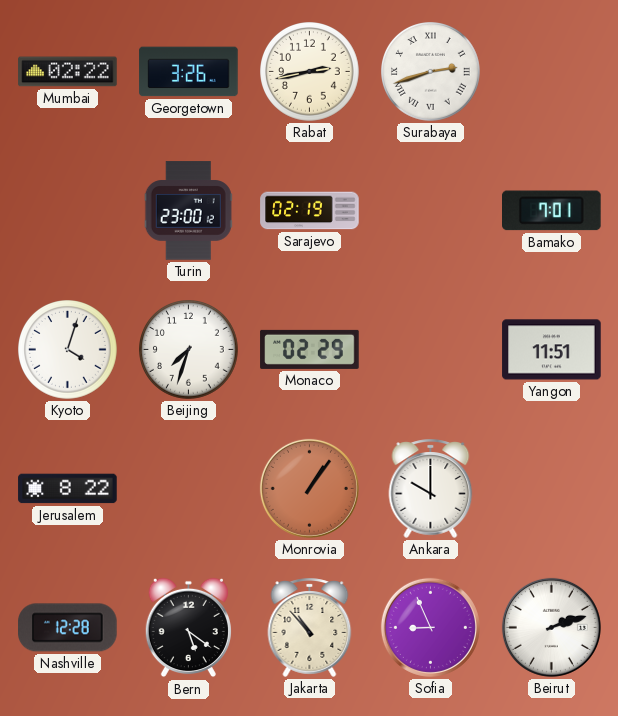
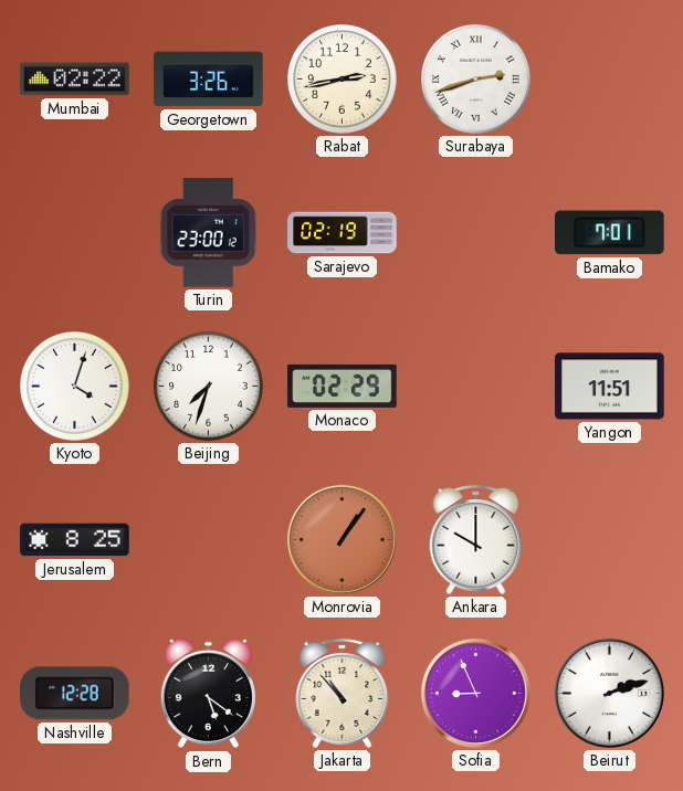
Jerusalem: 8:22 -> 8:25
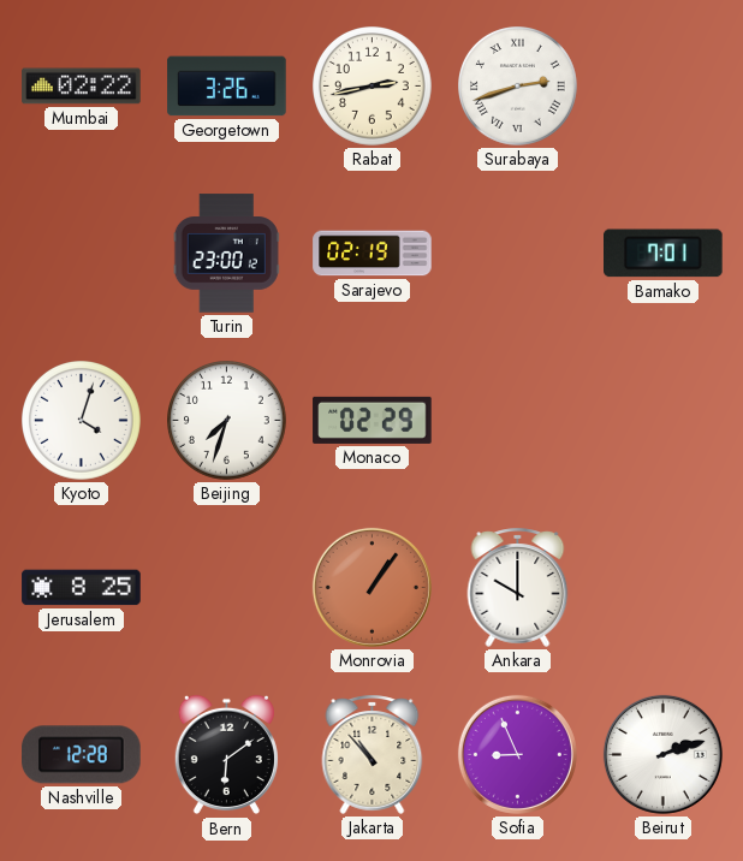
Yangon: 11:51 -> none
Bern: 5:21 -> 6:09
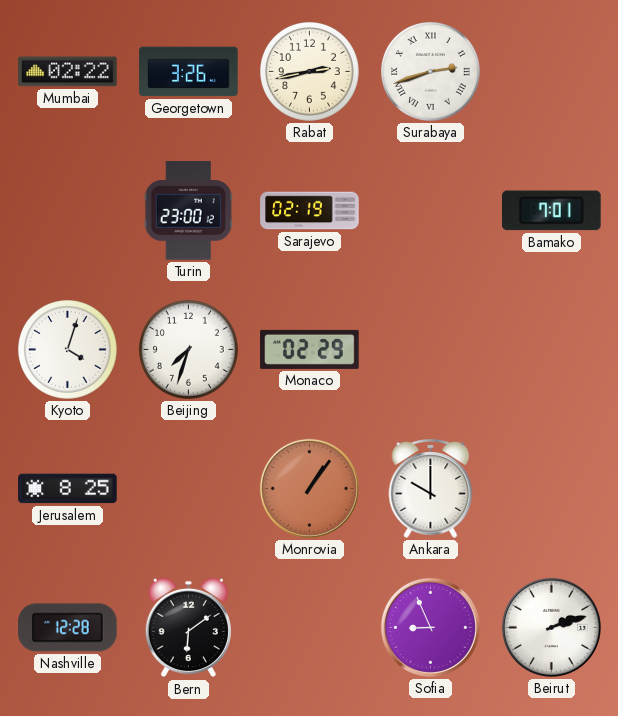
Jakarta: 10:53 -> none
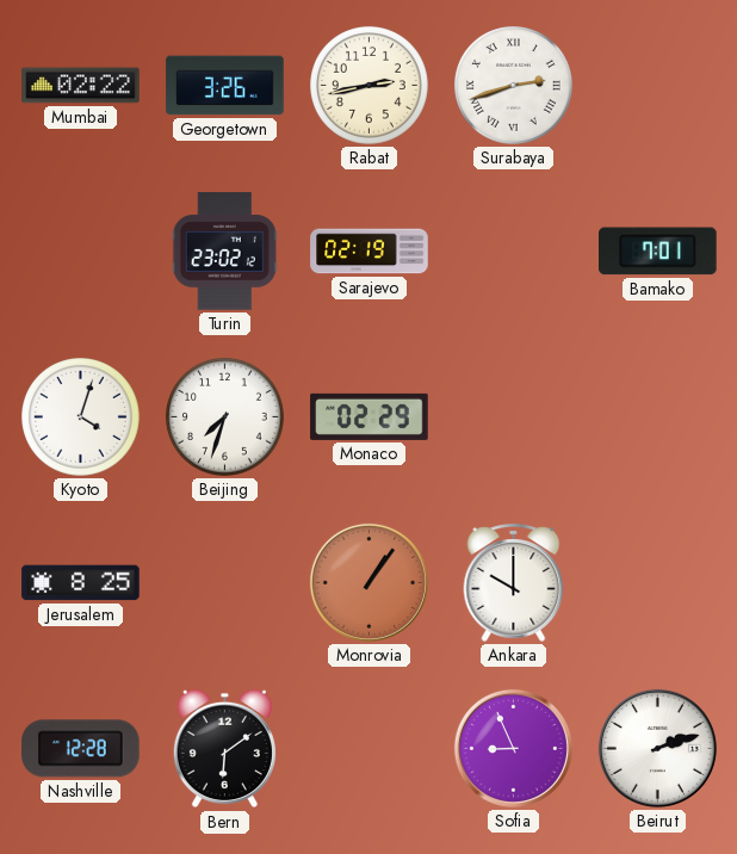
Turin: 23:00 -> 23:02
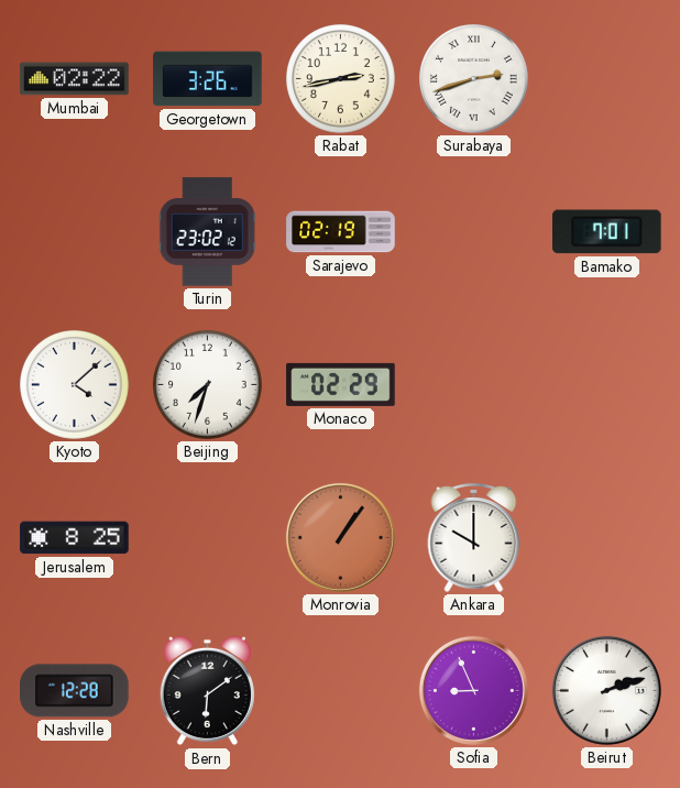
Kyoto: 4:03 -> 4:08
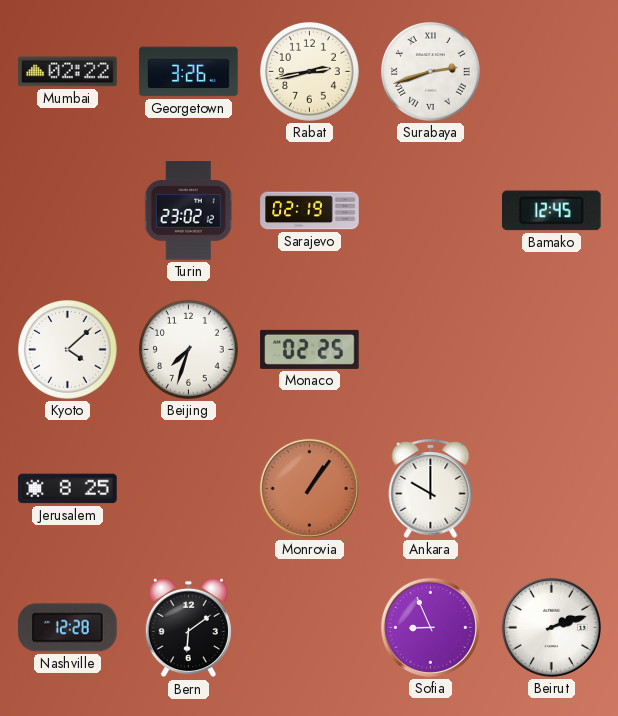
Bamako: 7:01 -> 12:45
Monaco: 02:29 -> 02:25
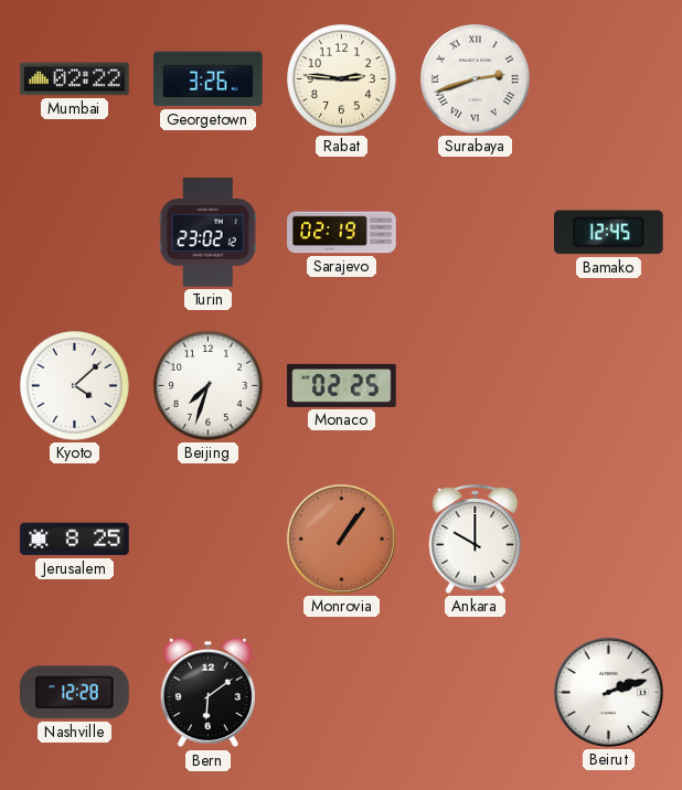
Rabat: 2:43 -> 2:46
Sofia: 8:56 -> none
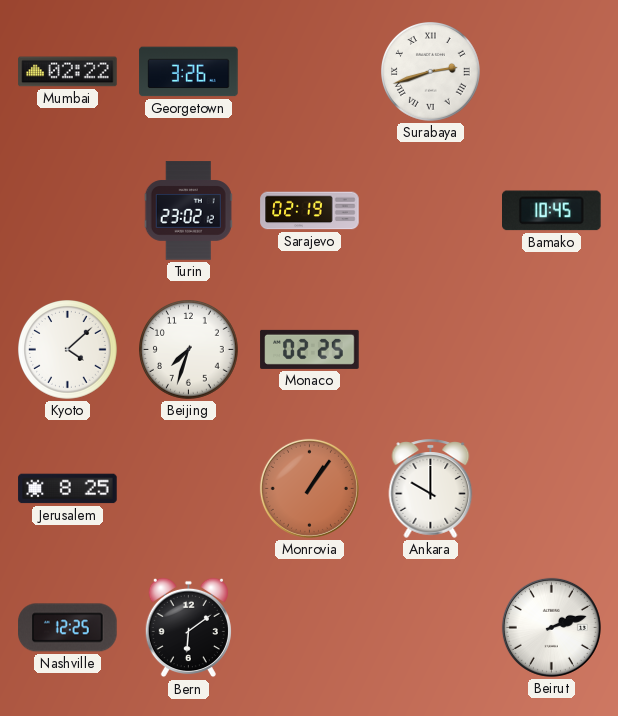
Rabat: 2:46 -> none
Bamako: 12:45 -> 10:45
Nashville: 12:28 -> 12:25
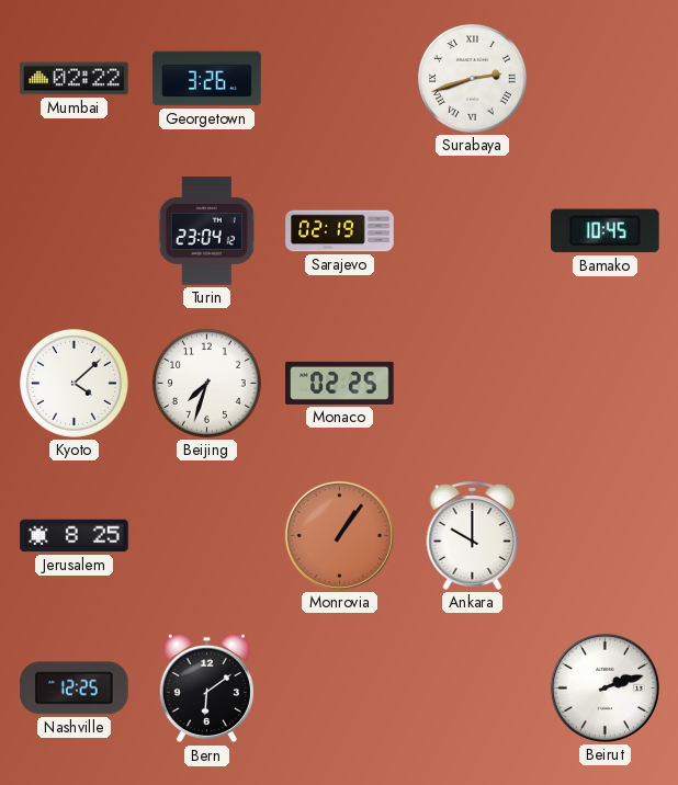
Turin: 23:02 -> 23:04
